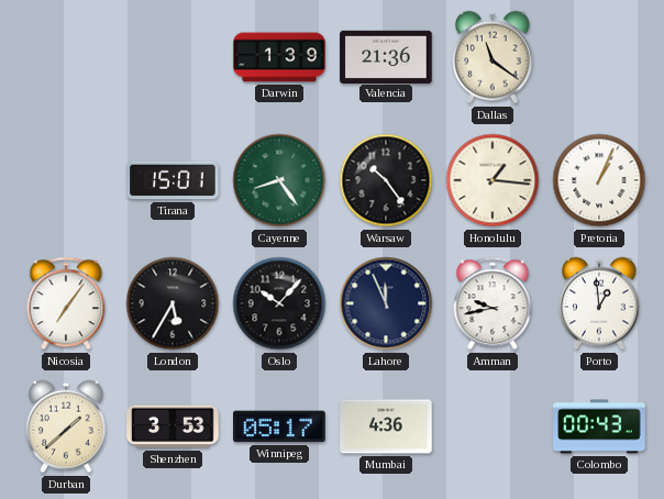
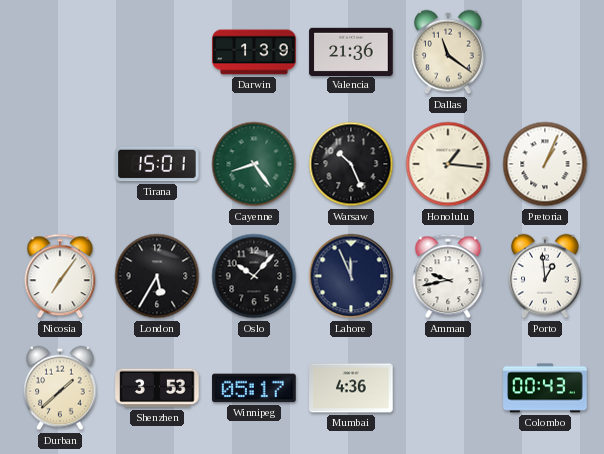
Warsaw: 10:24 -> 10:26
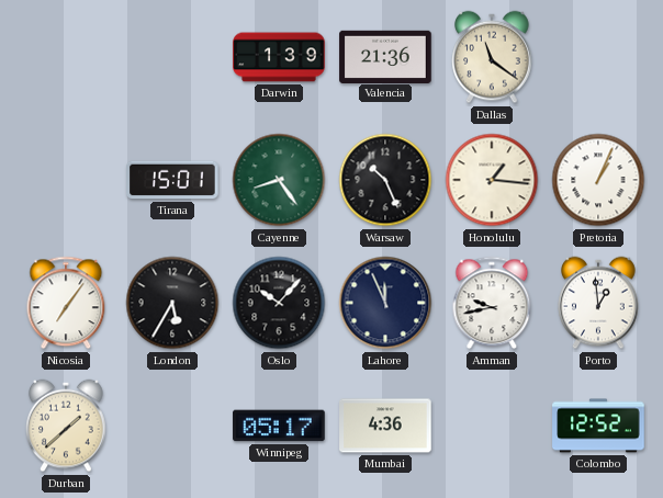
Shenzhen: 3:53 -> none
Colombo: 00:43 -> 12:52
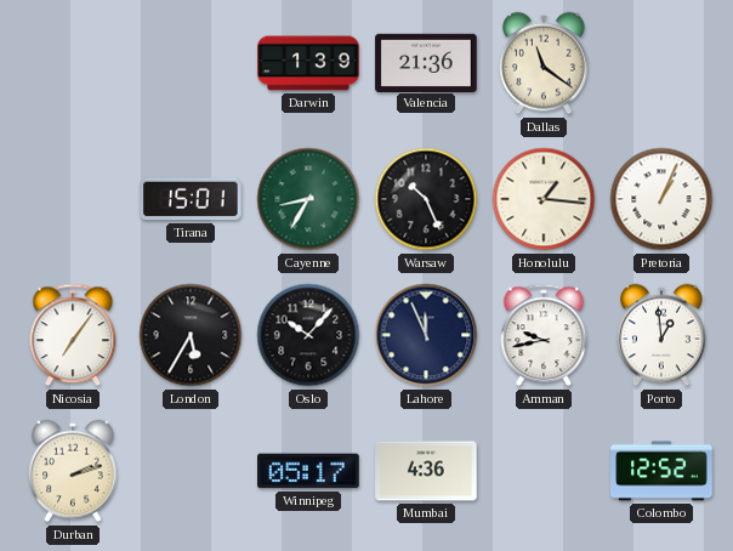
Cayenne: 8:24 -> 8:35
Durban: 1:38 -> 2:12
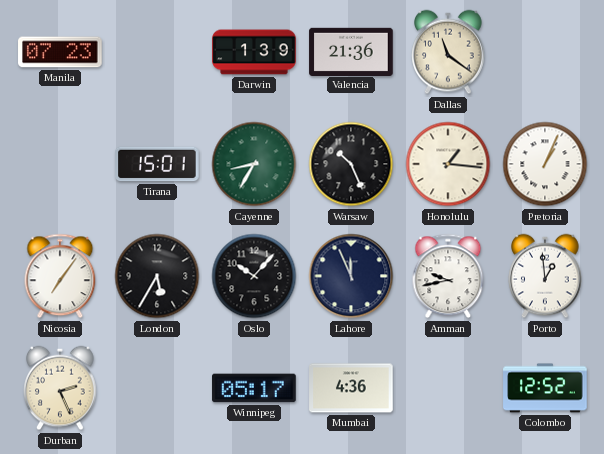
Manila: none -> 07:23
Durban: 2:12 -> 2:26
